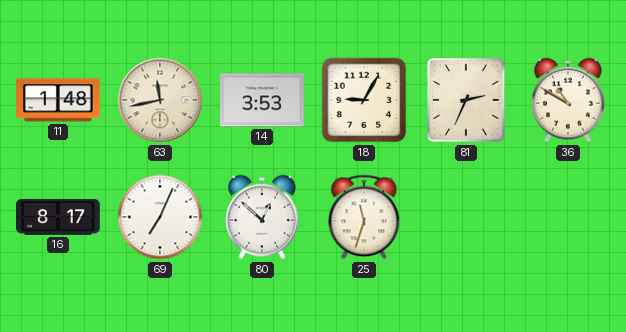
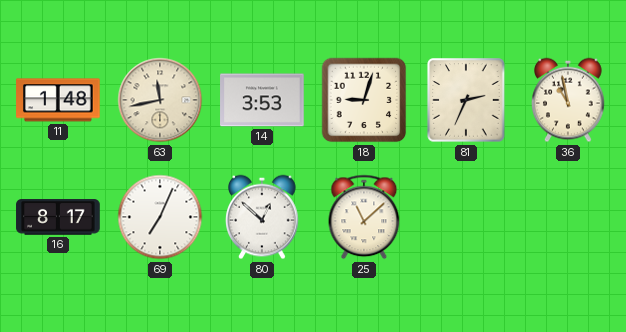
18: 9:05 -> 9:03
36: 10:50 -> 10:58
25: 11:33 -> 11:08
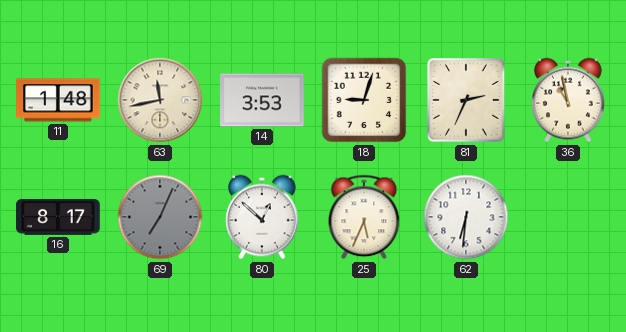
69 dial: white -> grey
25: 11:08 -> 5:34
62: none -> 6:31
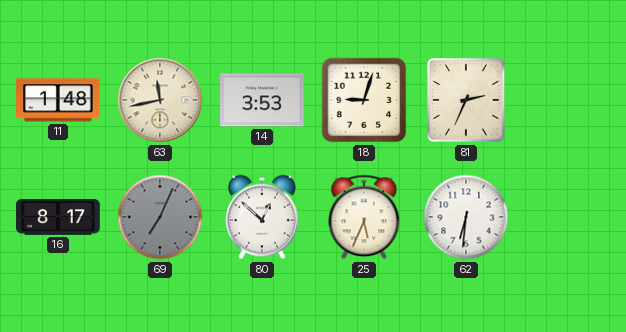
36: 10:58 -> none
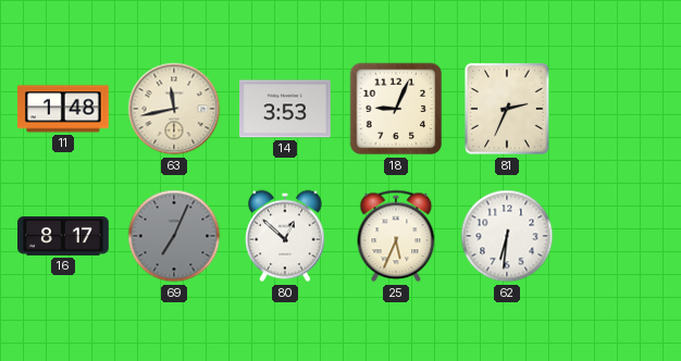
18: 9:03 -> 9:04
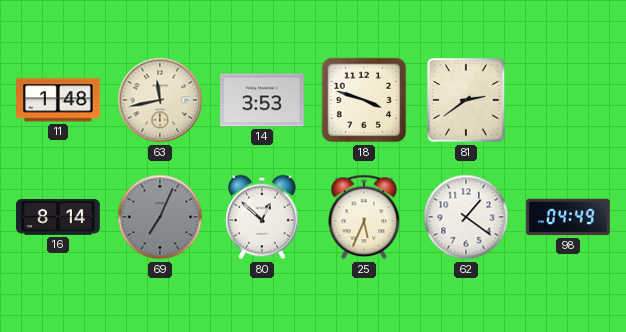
18: 9:04 -> 3:48
81: 2:34 -> 2:39
16: 8:17 -> 8:14
62: 6:31 -> 1:21
98: none -> 04:49
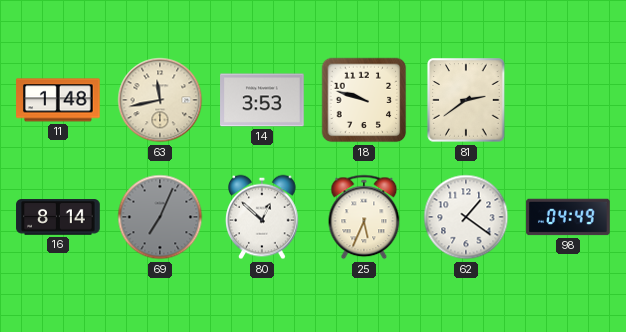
18: 3:48 -> 9:48
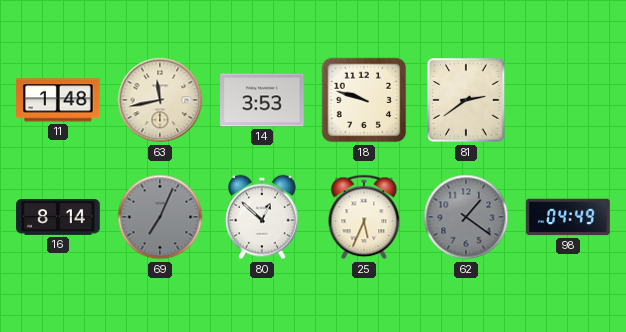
62 dial: white -> grey
